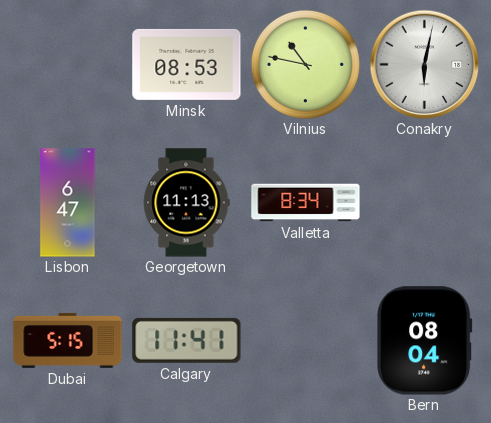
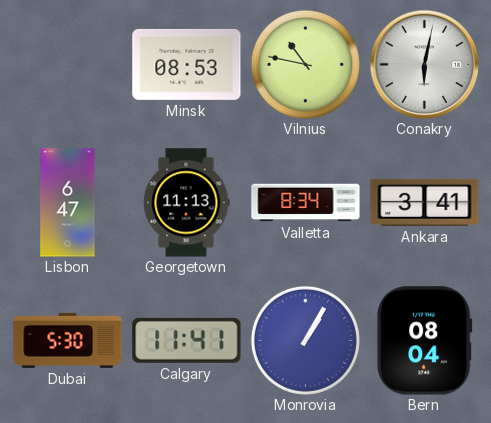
Ankara: none -> 3:41
Dubai: 5:15 -> 5:30
Monrovia: none -> 1:05
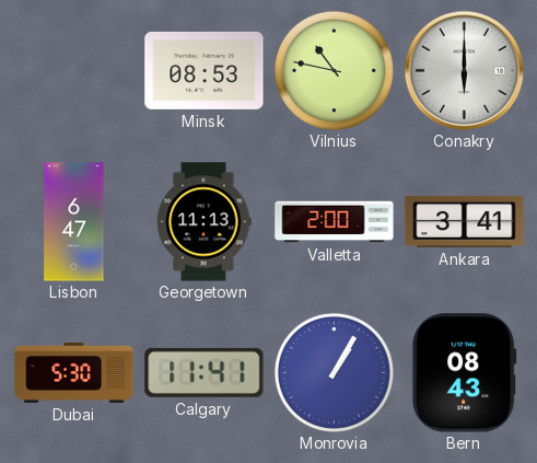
Conakry: 6:02 -> 6:00
Valletta: 8:34 -> 2:00
Bern: 08:04 -> 08:43
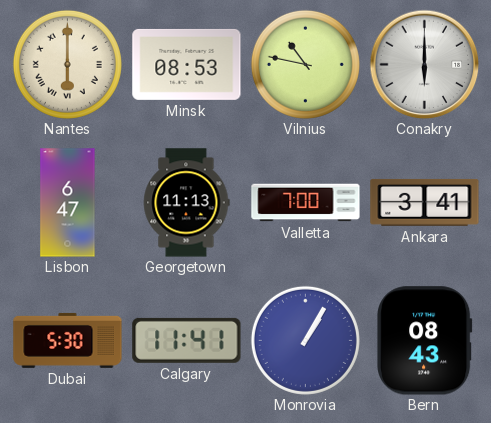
Nantes: none -> 6:00
Valletta: 2:00 -> 7:00
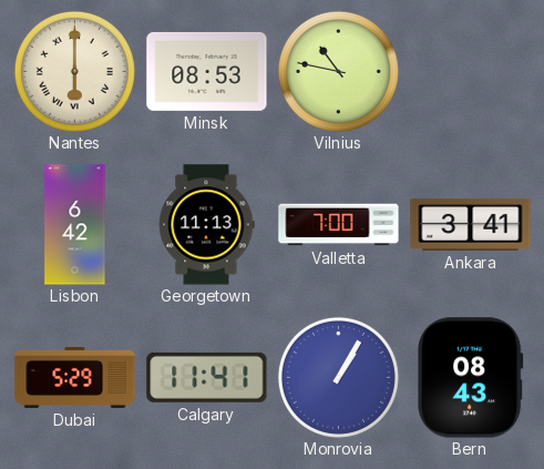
Conakry: 6:00 -> none
Lisbon: 6:47 -> 6:42
Dubai: 5:30 -> 5:29
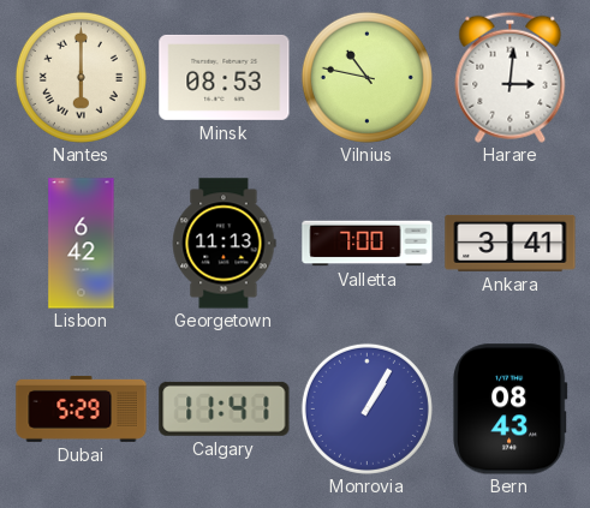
Harare: none -> 3:01
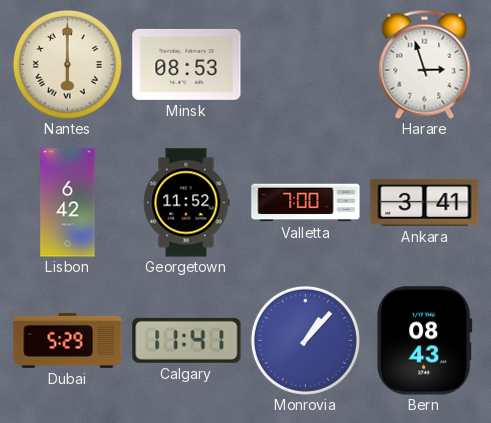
Vilnius: 10:47 -> none
Harare: 3:01 -> 2:57
Georgetown: 11:13 -> 11:52
Monrovia: 1:05 -> 1:07
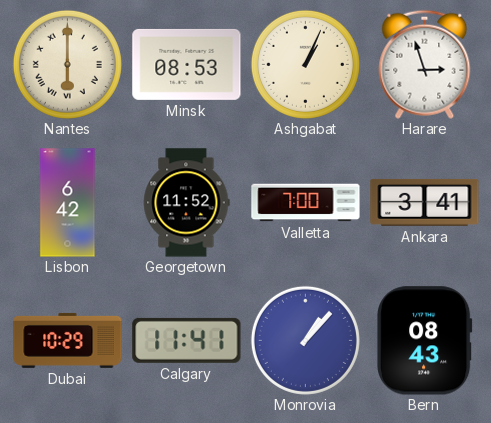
Ashgabat: none -> 1:04
Dubai: 5:29 -> 10:29
